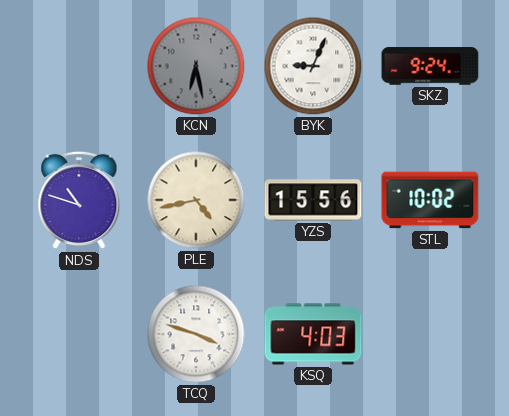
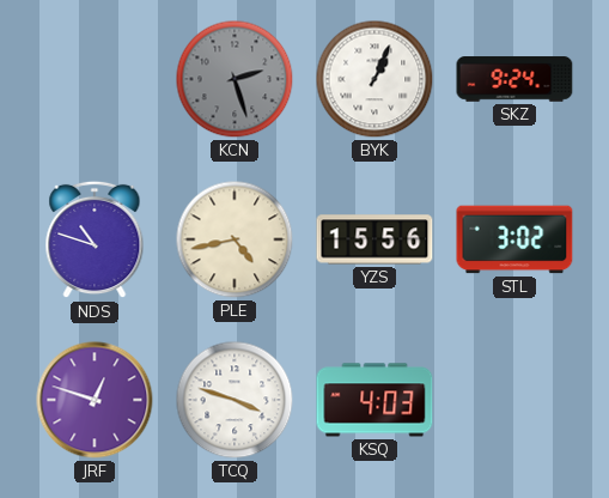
KCN: 6:28 -> 2:27
BYK: 9:04 -> 1:04
STL: 10:02 -> 3:02
JRF: none -> 12:48
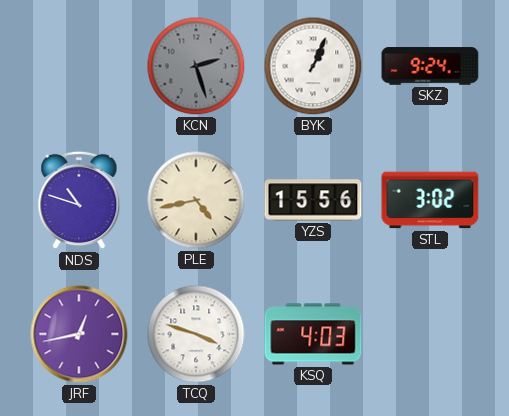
JRF: 12:48 -> 12:43
